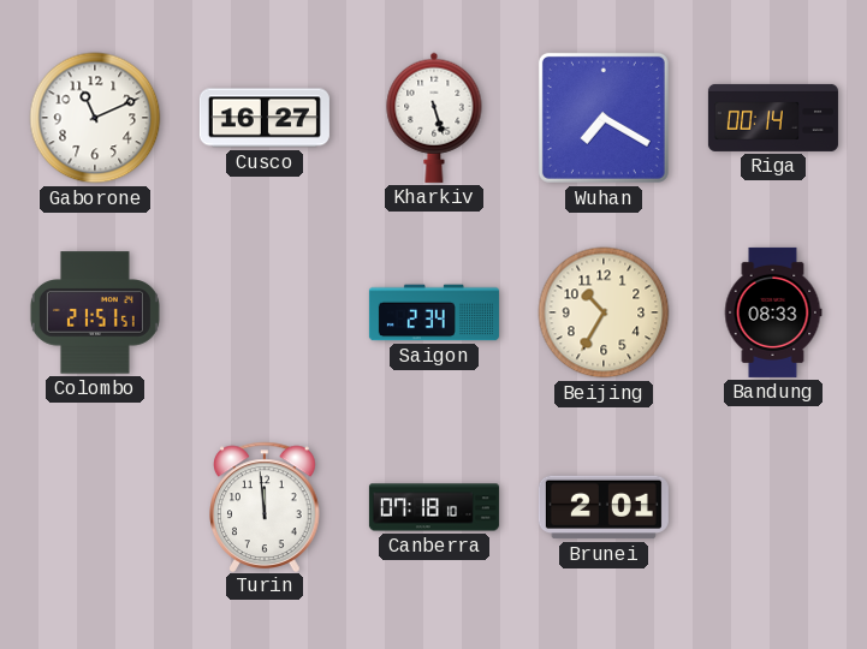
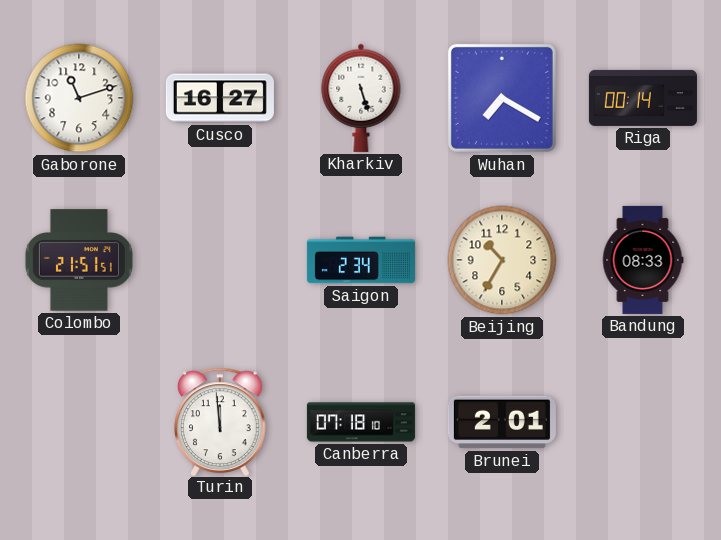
Gaborone: 11:11 -> 11:12
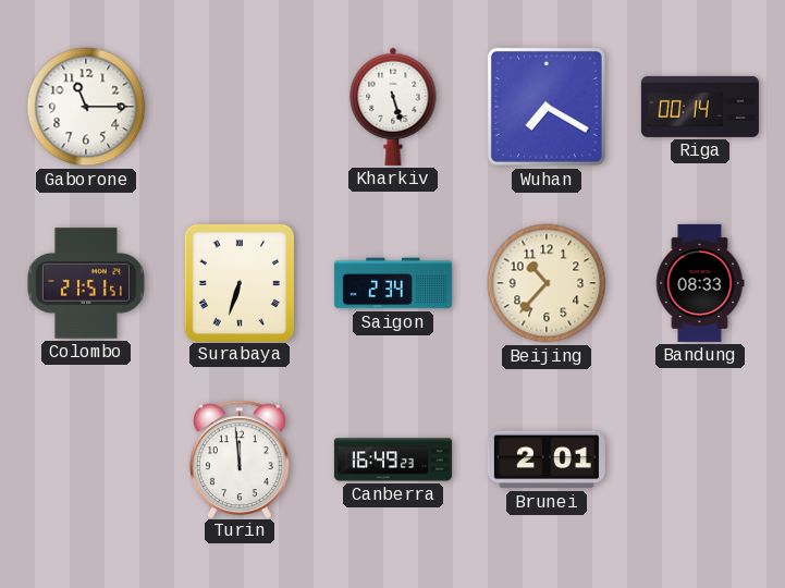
Gaborone: 11:12 -> 11:15
Cusco: 16:27 -> none
Surabaya: none -> 6:33
Beijing: 10:35 -> 10:37
Canberra: 07:18 -> 16:49
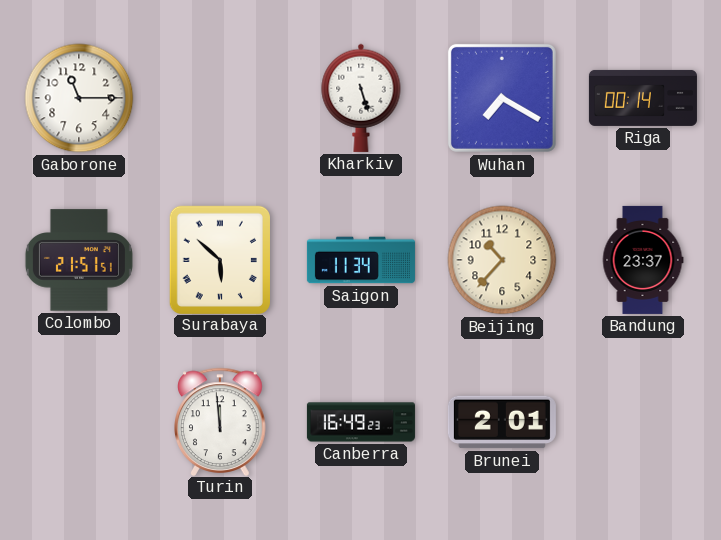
Surabaya: 6:33 -> 5:52
Saigon: 2:34 -> 11:34
Bandung: 08:33 -> 23:37
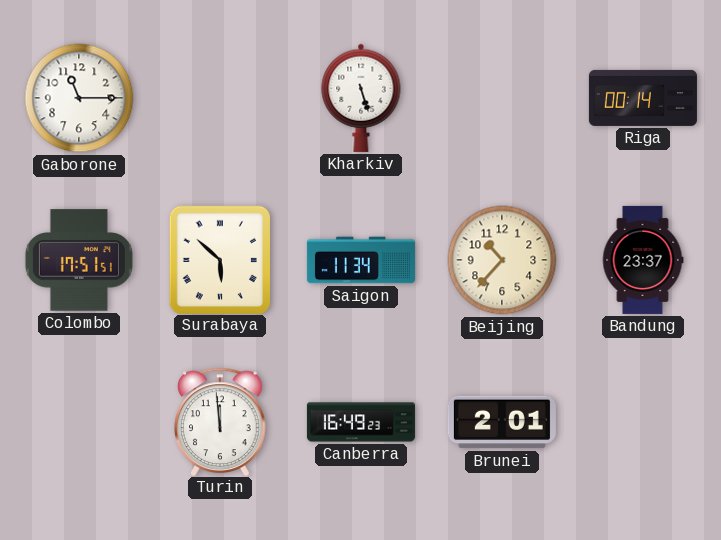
Wuhan: 7:20 -> none
Colombo: 21:51 -> 17:51
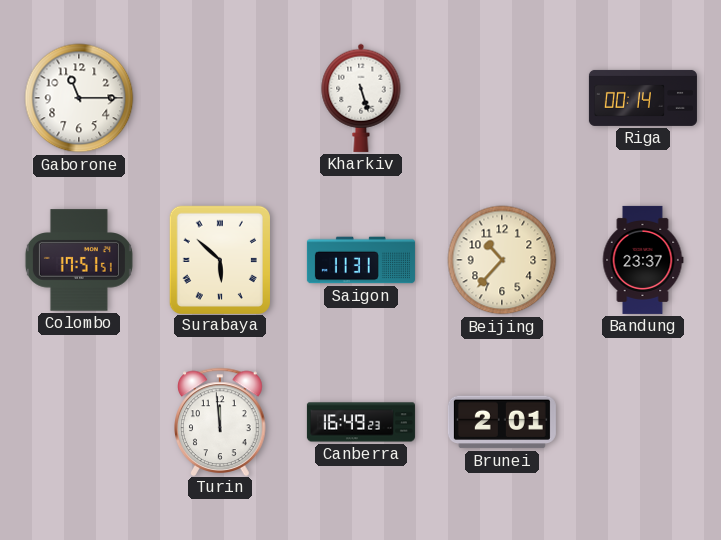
Saigon: 11:34 -> 11:31
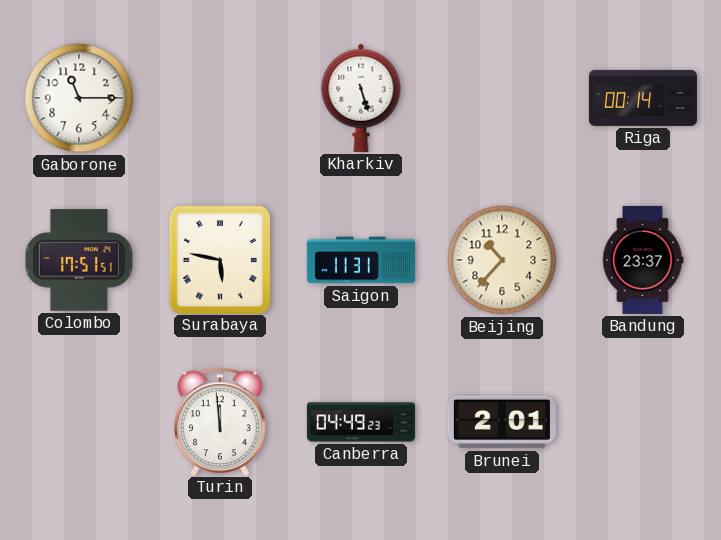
Surabaya: 5:52 -> 5:47
Canberra: 16:49 -> 04:49
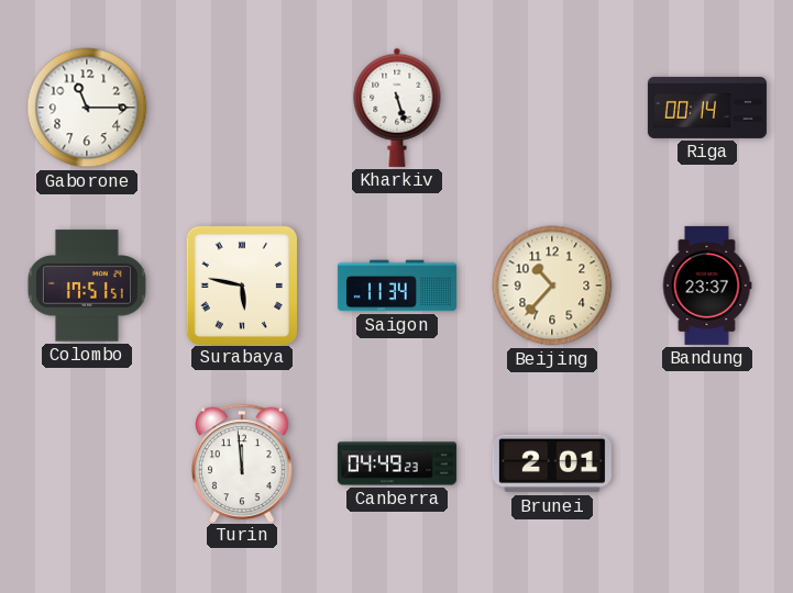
Saigon: 11:31 -> 11:34
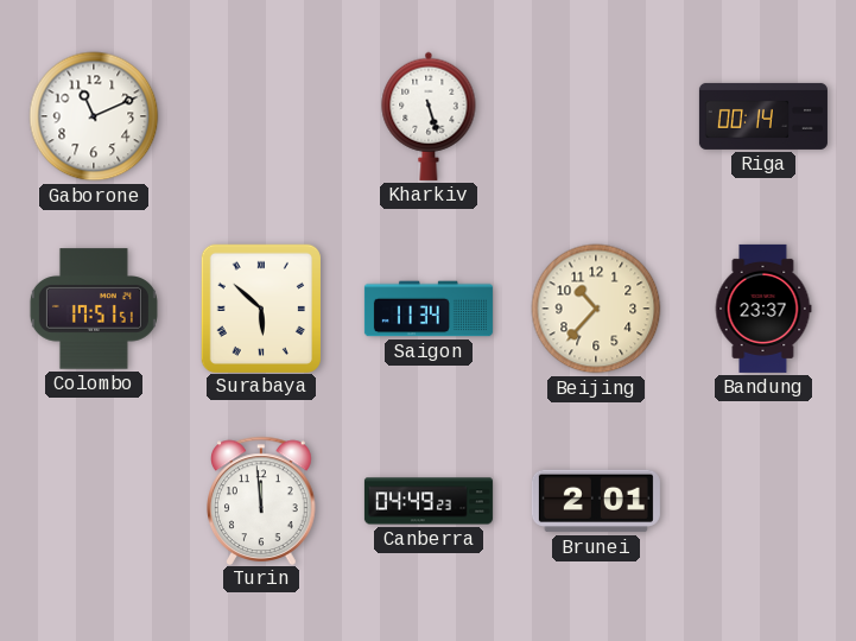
Gaborone: 11:15 -> 11:11
Surabaya: 5:47 -> 5:52
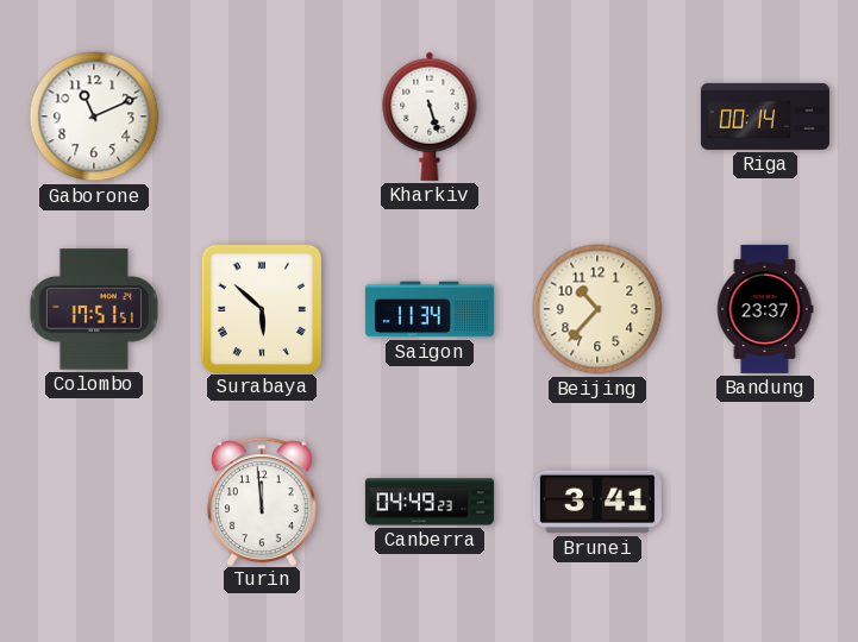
Brunei: 2:01 -> 3:41
